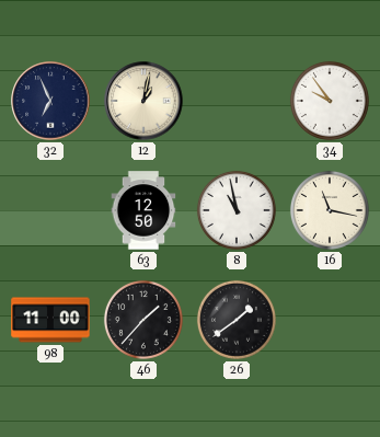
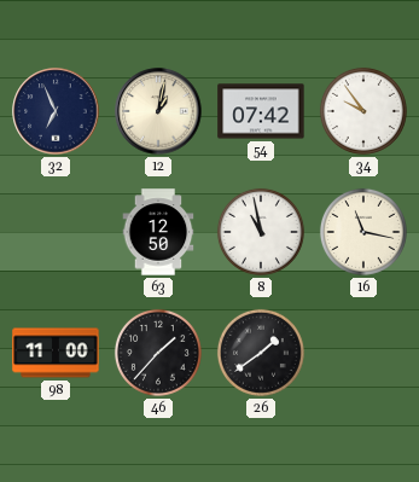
54: none -> 07:42
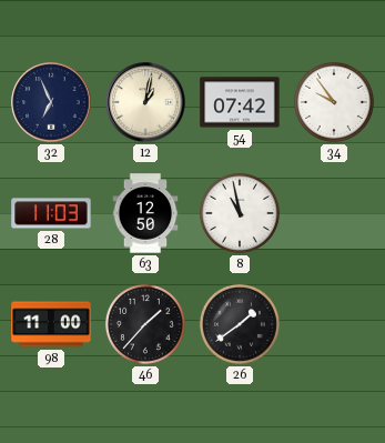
28: none -> 11:03
16: 11:17 -> none
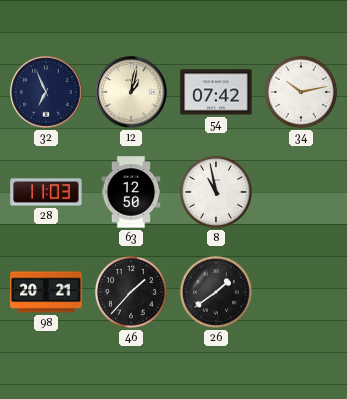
34: 9:54 -> 10:13
98: 11:00 -> 20:21
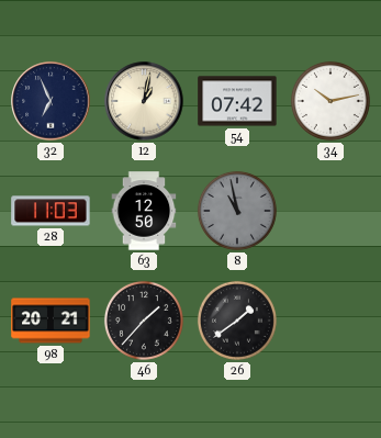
8 dial: white -> grey
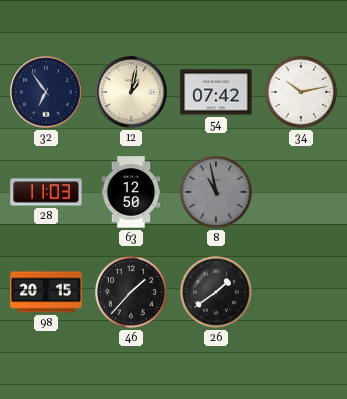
32: 6:56 -> 6:54
98: 20:21 -> 20:15
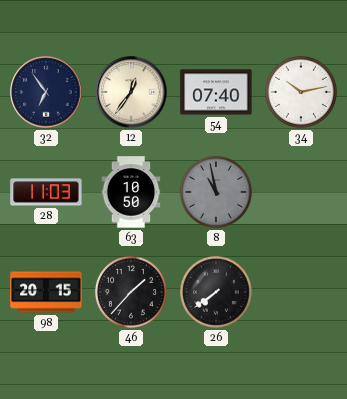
12: 1:02 -> 12:36
54: 07:42 -> 07:40
63: 12:50 -> 10:50
26: 1:39 -> 7:39
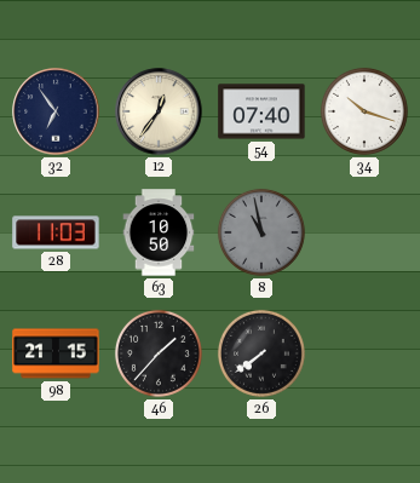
34: 10:13 -> 10:18
98: 20:15 -> 21:15
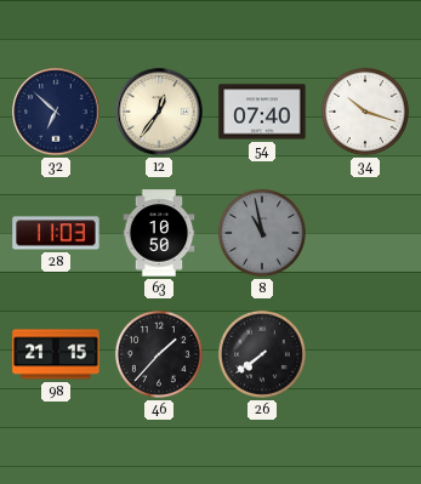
32: 6:54 -> 6:52
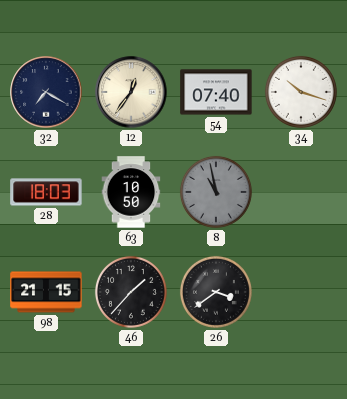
32: 6:52 -> 7:20
28: 11:03 -> 18:03
26: 7:39 -> 3:39
